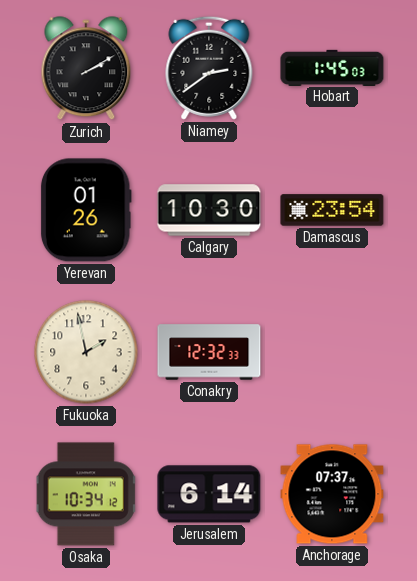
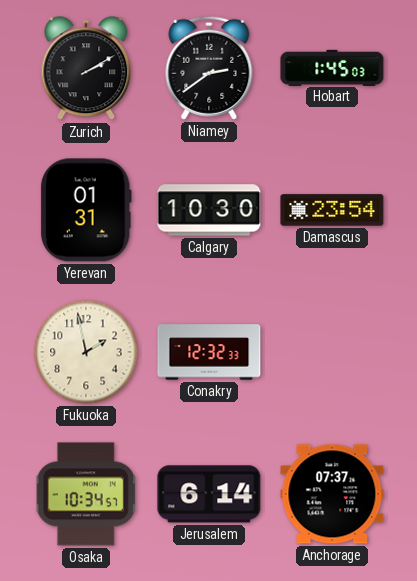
Yerevan: 01:26 -> 01:31
Osaka: 10:34:12 -> 10:34:57
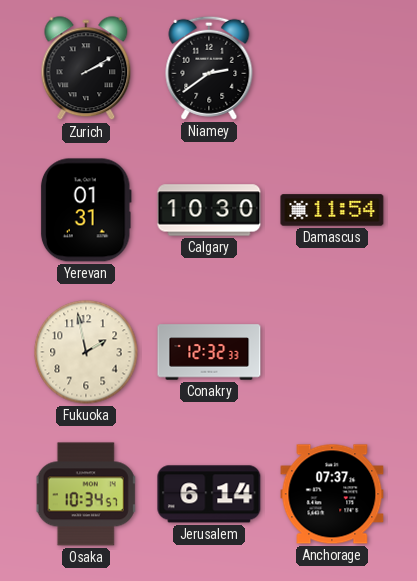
Hobart: 1:45 -> none
Damascus: 23:54 -> 11:54
